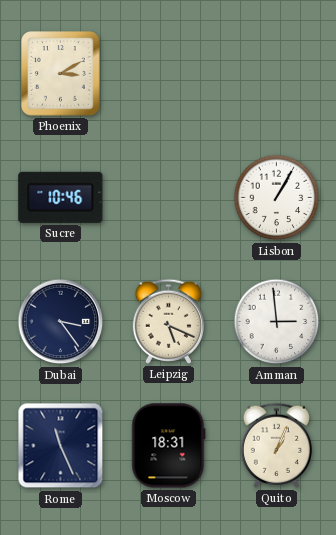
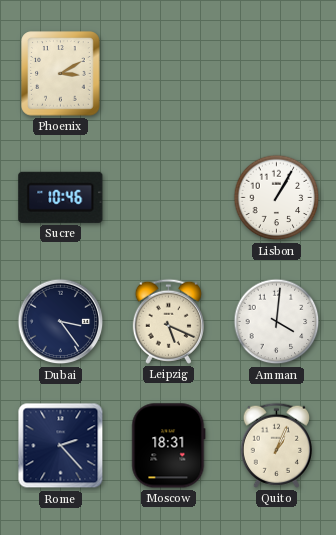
Amman: 2:59 -> 4:01
Rome: 11:26 -> 2:23
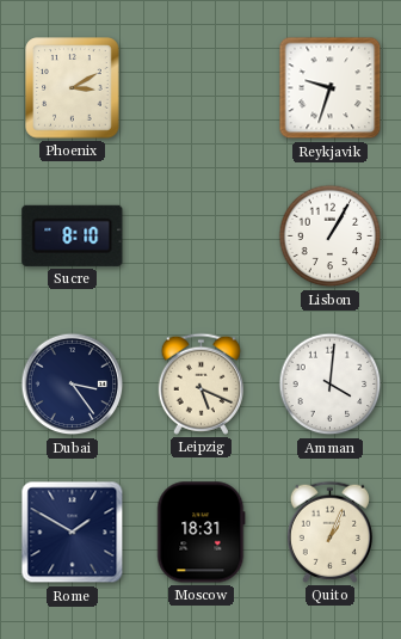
Reykjavik: none -> 9:33
Sucre: 10:46 -> 8:10
Rome: 2:23 -> 1:50
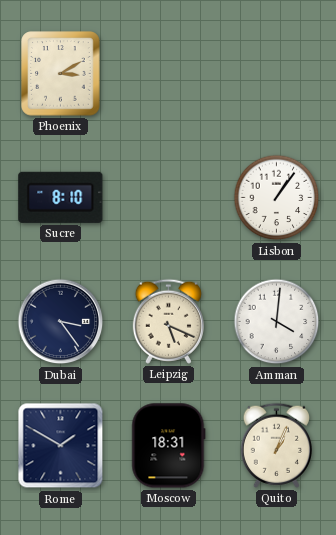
Reykjavik: 9:33 -> none
Lisbon: 1:05 -> 1:06
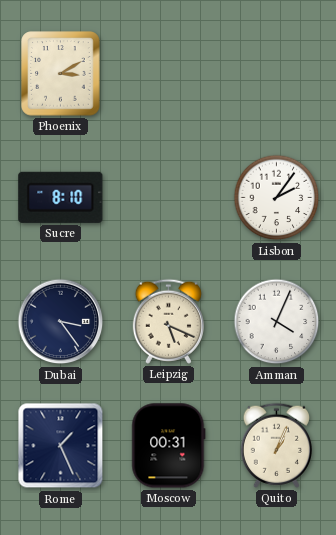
Lisbon: 1:06 -> 2:06
Amman: 4:01 -> 4:04
Rome: 1:50 -> 1:26
Moscow: 18:31 -> 00:31
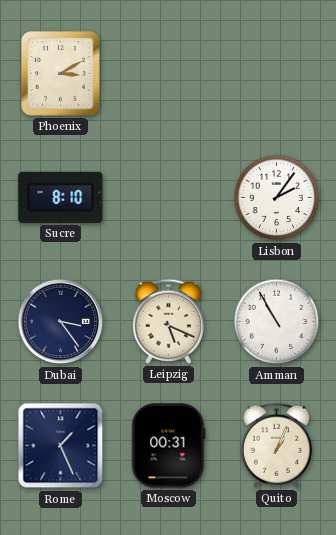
Amman: 4:04 -> 10:55
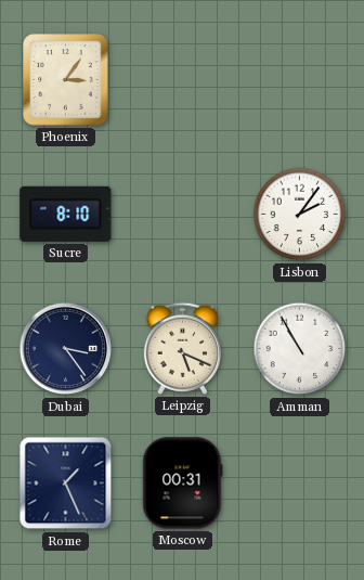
Phoenix: 3:10 -> 3:06
Quito: 1:04 -> none
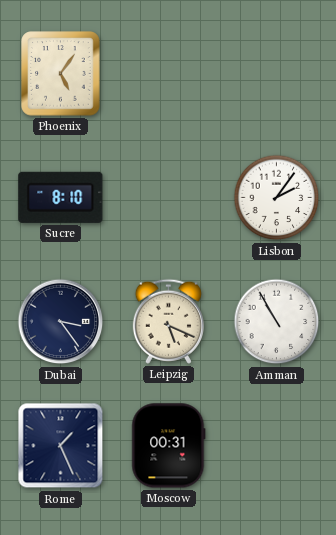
Phoenix: 3:06 -> 5:06
